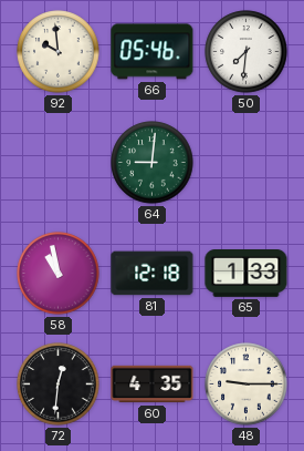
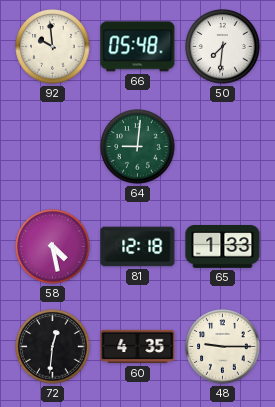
66: 05:46 -> 05:48
58: 10:58 -> 4:28
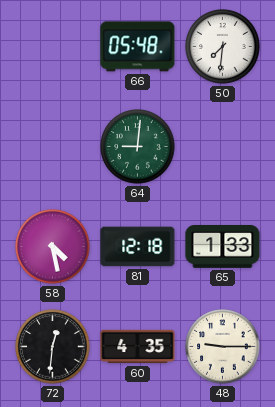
92: 9:59 -> none
